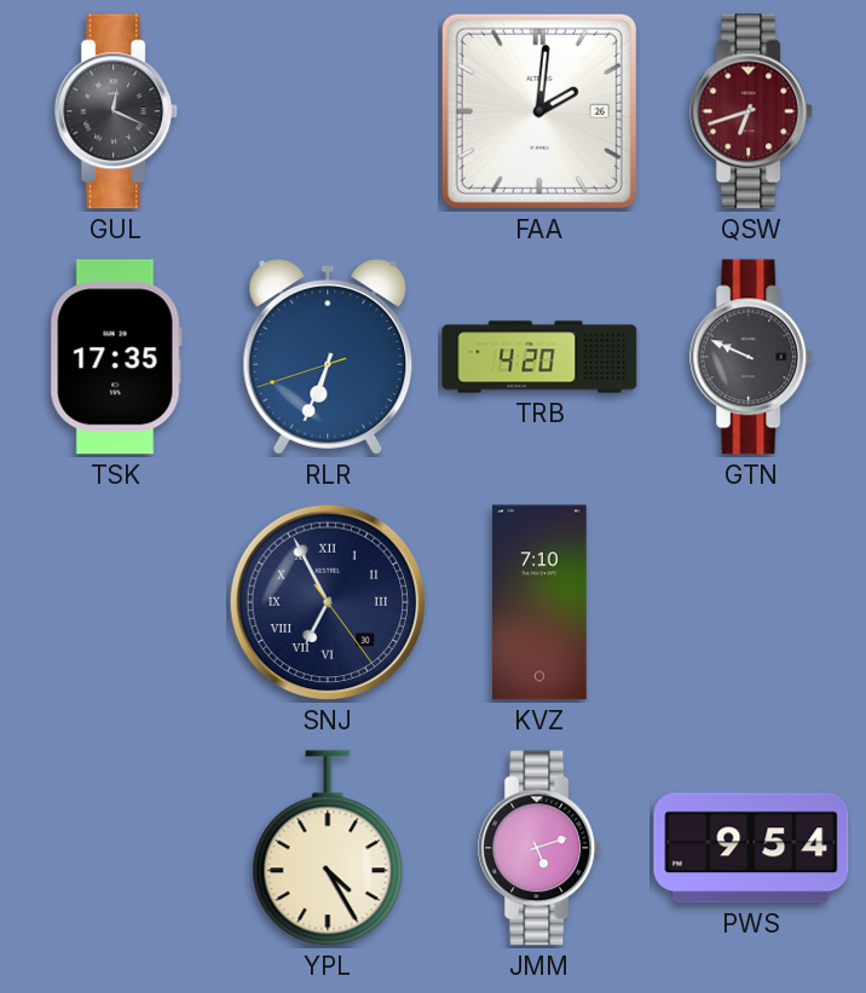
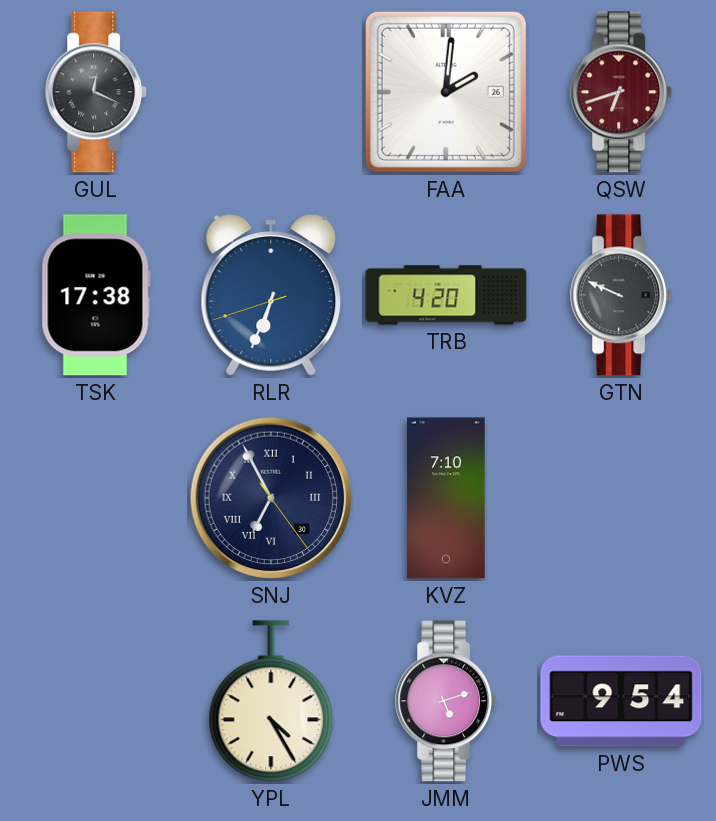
TSK: 17:35 -> 17:38
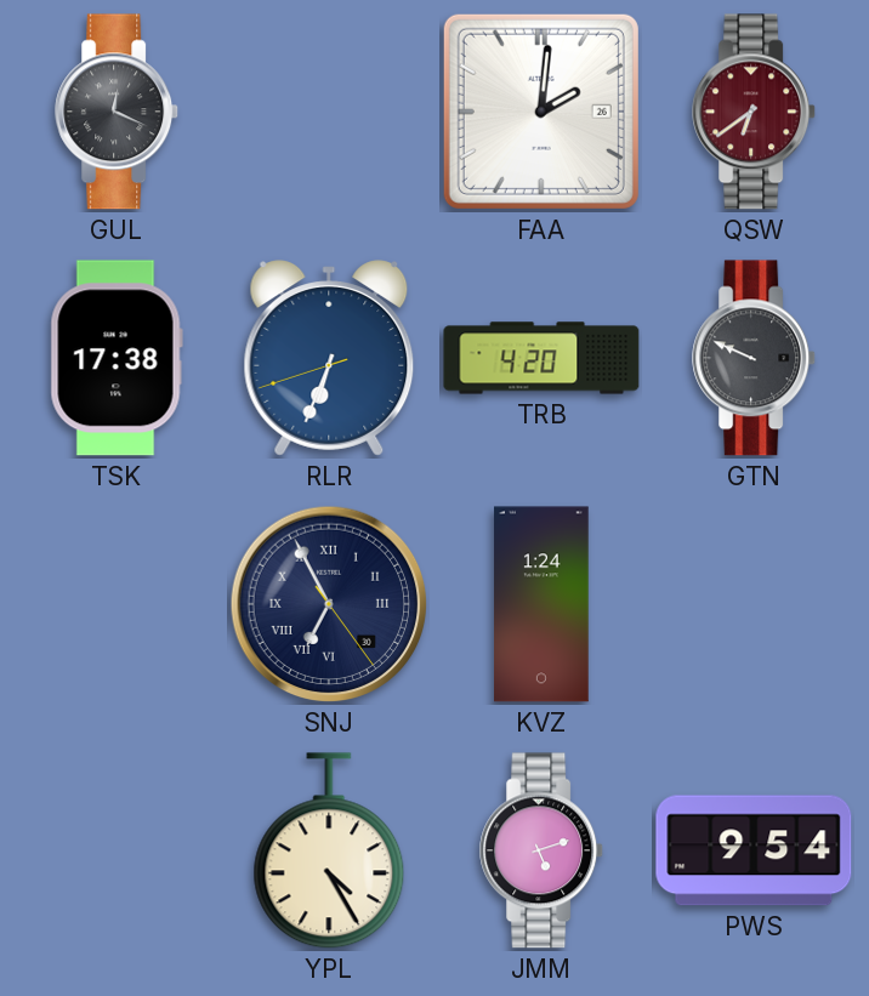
QSW: 6:42 -> 6:39
KVZ: 7:10 -> 1:24
